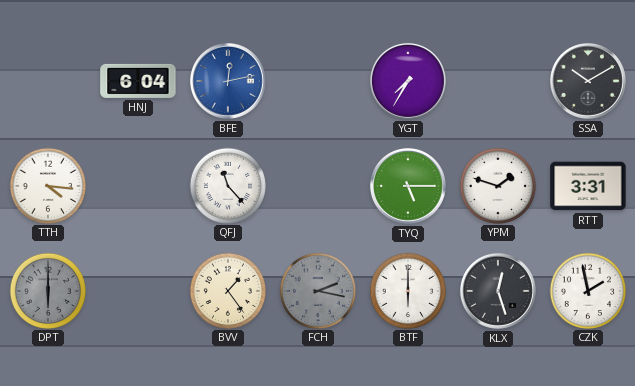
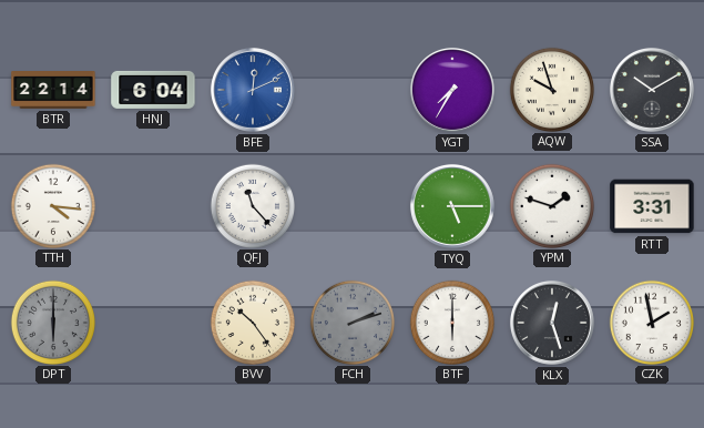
BTR: none -> 22:14
BFE: 12:13 -> 12:11
AQW: none -> 9:57
BVV: 1:24 -> 10:24
FCH: 2:17 -> 2:12
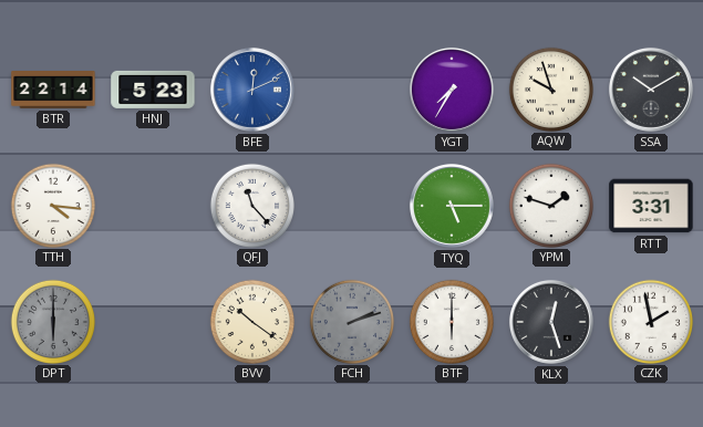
HNJ: 6:04 -> 5:23
BVV: 10:24 -> 10:21
